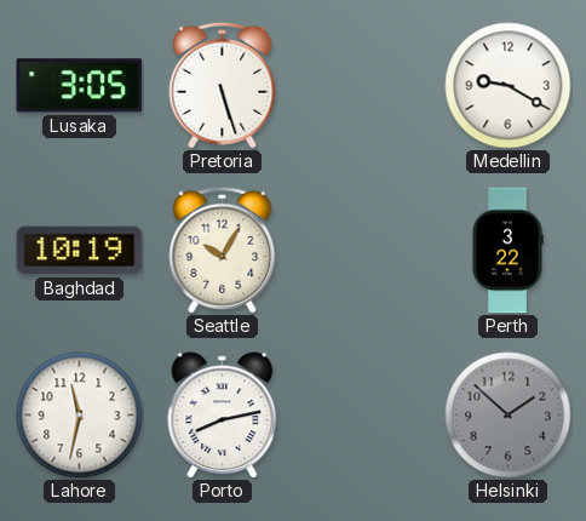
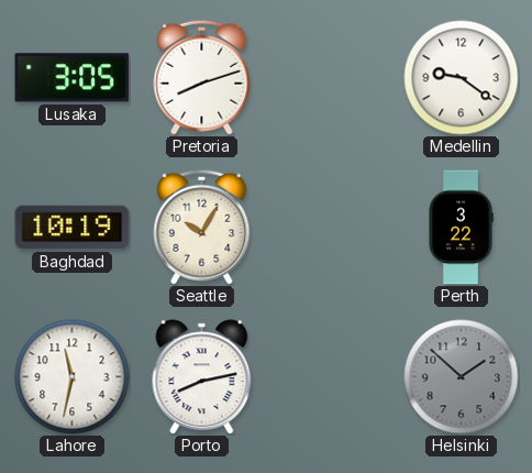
Pretoria: 5:27 -> 8:12
Medellin: 9:20 -> 9:21
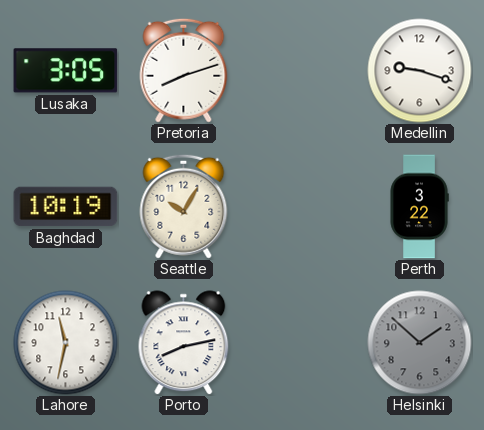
Medellin: 9:21 -> 9:18
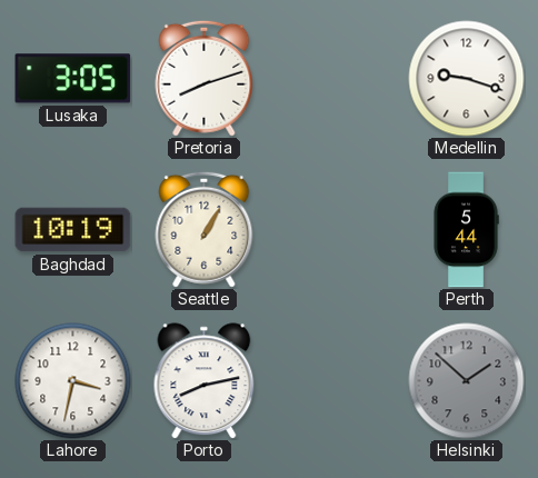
Seattle: 10:05 -> 1:05
Perth: 3:22 -> 5:44
Lahore: 11:32 -> 3:32
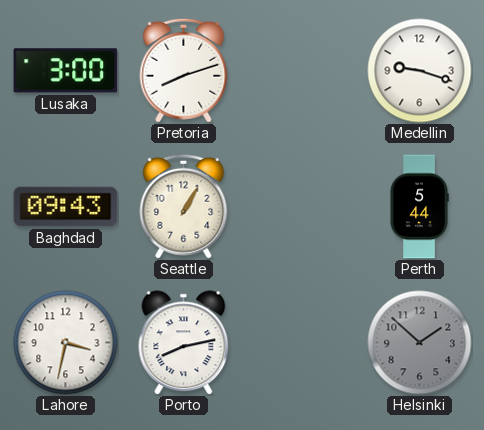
Lusaka: 3:05 -> 3:00
Baghdad: 10:19 -> 09:43
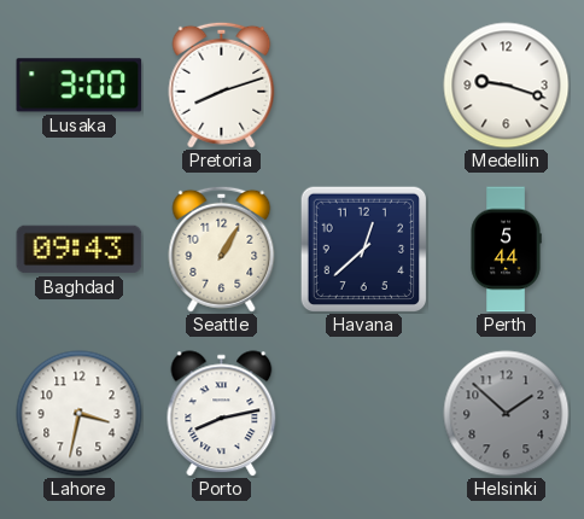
Havana: none -> 12:38
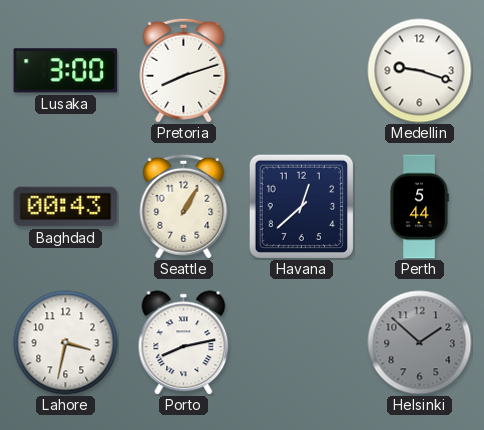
Baghdad: 09:43 -> 00:43
